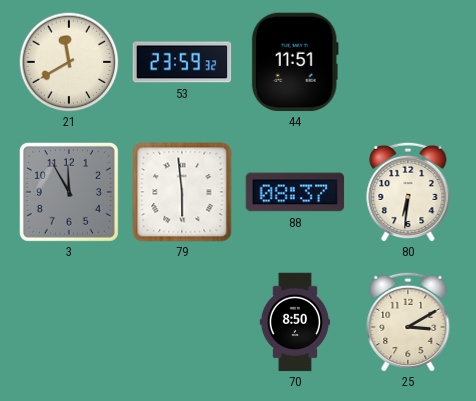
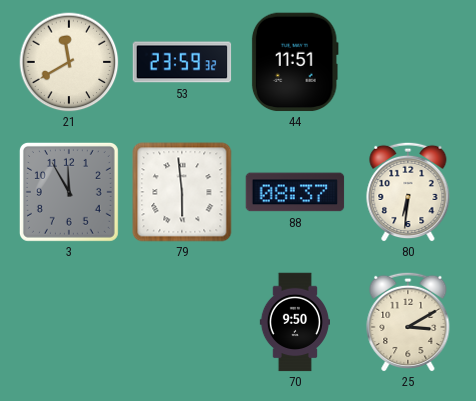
70: 8:50 -> 9:50
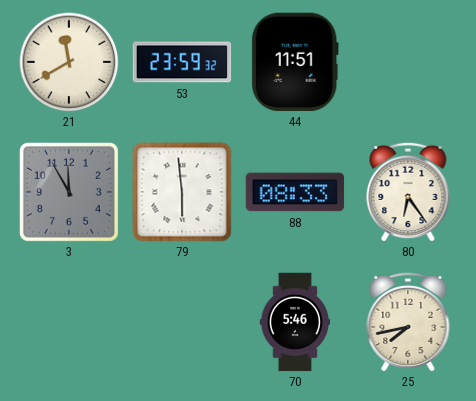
88: 08:37 -> 08:33
80: 6:31 -> 6:24
70: 9:50 -> 5:46
25: 3:10 -> 7:43
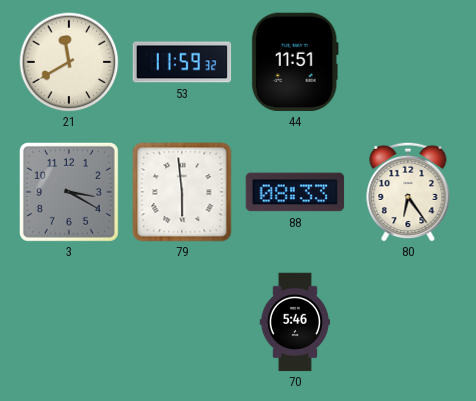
53: 23:59 -> 11:59
3: 11:55 -> 3:20
25: 7:43 -> none
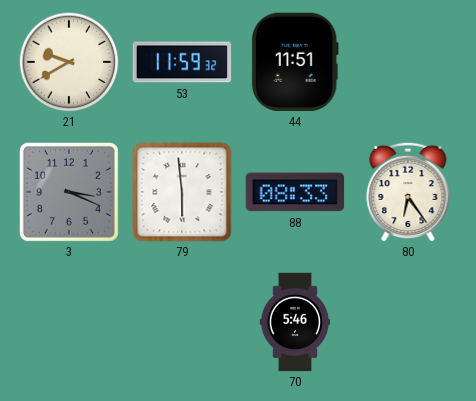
21: 11:40 -> 9:40
3: 3:20 -> 3:19
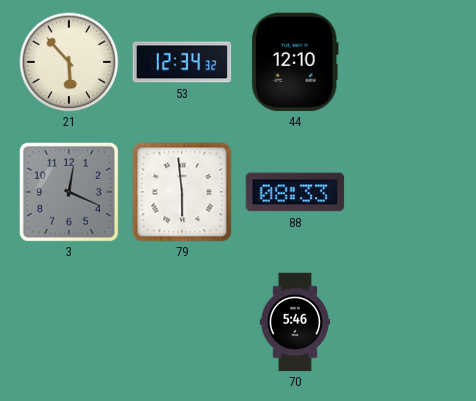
21: 9:40 -> 5:53
53: 11:59 -> 12:34
44: 11:51 -> 12:10
3: 3:19 -> 12:19
80: 6:24 -> none
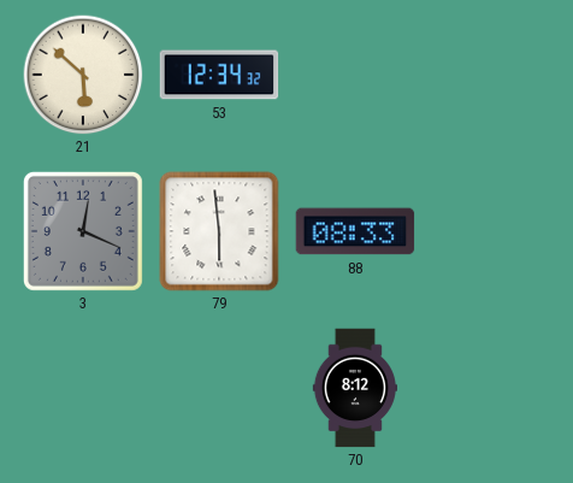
21: 5:53 -> 5:52
44: 12:10 -> none
70: 5:46 -> 8:12
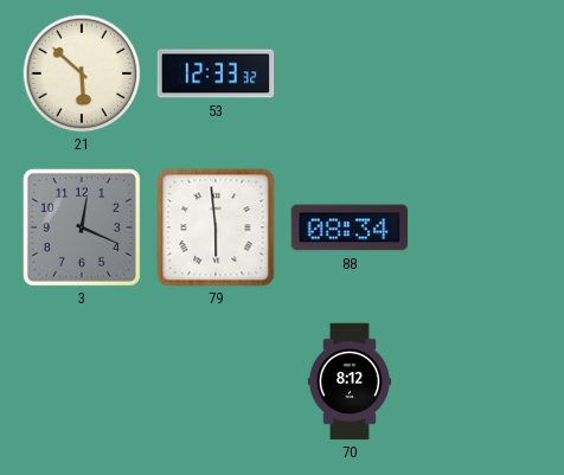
53: 12:34 -> 12:33
88: 08:33 -> 08:34
